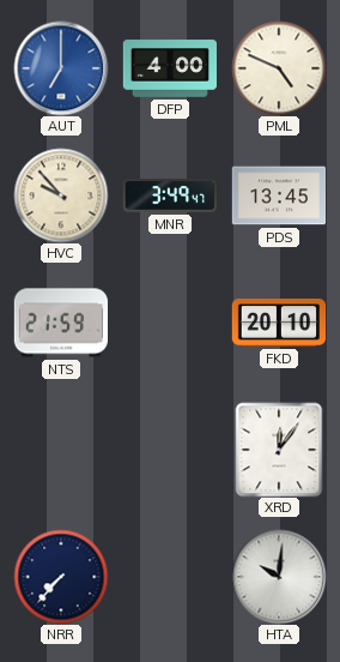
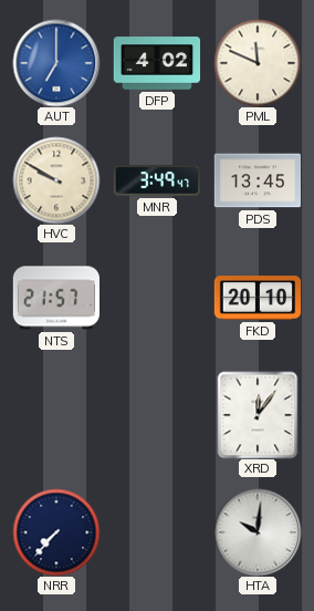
DFP: 4:00 -> 4:02
PML: 4:49 -> 11:49
HVC: 9:53 -> 9:50
NTS: 21:59 -> 21:57
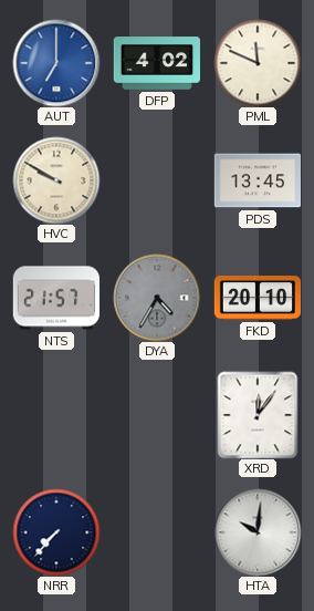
MNR: 3:49 -> none
DYA: none -> 4:35
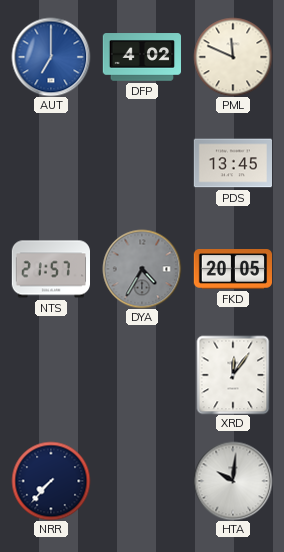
HVC: 9:50 -> none
FKD: 20:10 -> 20:05
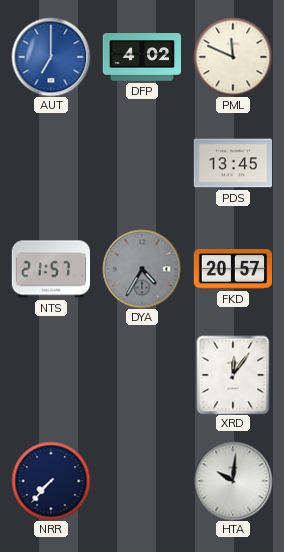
FKD: 20:05 -> 20:57
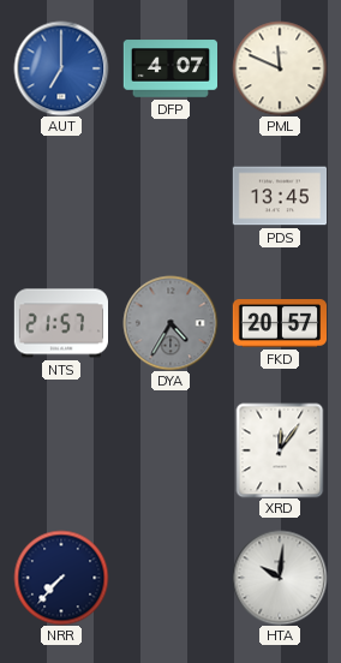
DFP: 4:02 -> 4:07
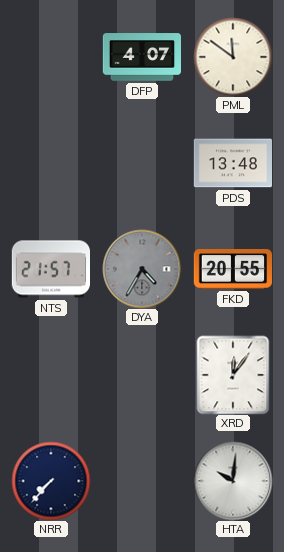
AUT: 7:00 -> none
PML: 11:49 -> 11:51
PDS: 13:45 -> 13:48
FKD: 20:57 -> 20:55
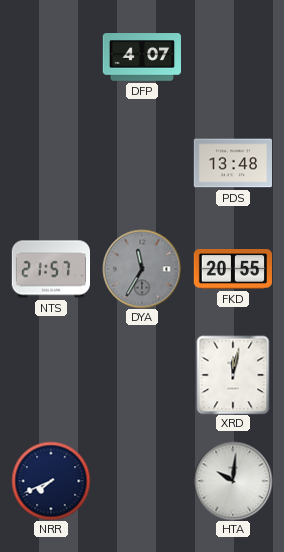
PML: 11:51 -> none
DYA: 4:35 -> 11:35
XRD: 12:06 -> 12:02
NRR: 7:37 -> 7:41
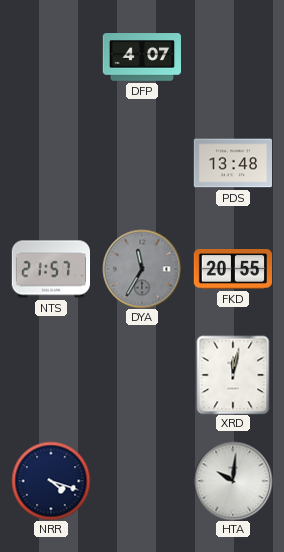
NRR: 7:41 -> 4:18
